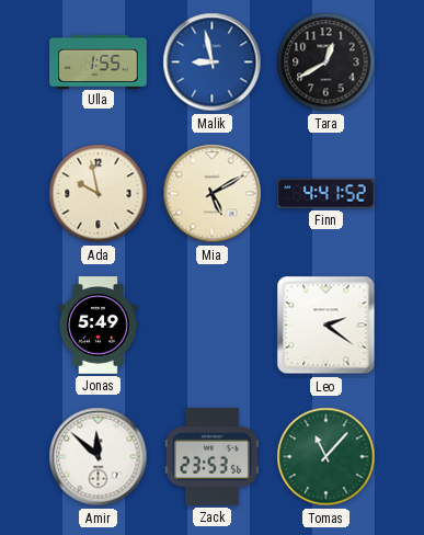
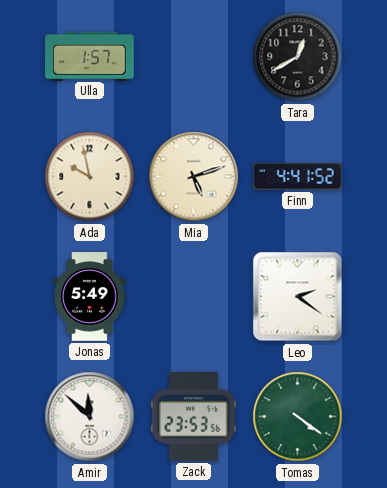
Ulla: 1:55 -> 1:57
Malik: 8:58 -> none
Mia: 5:10 -> 5:12
Tomas: 11:07 -> 4:21
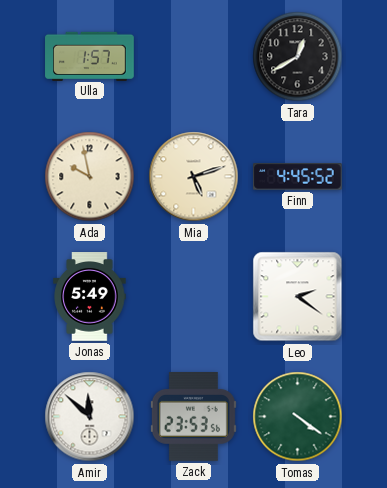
Finn: 4:41 -> 4:45
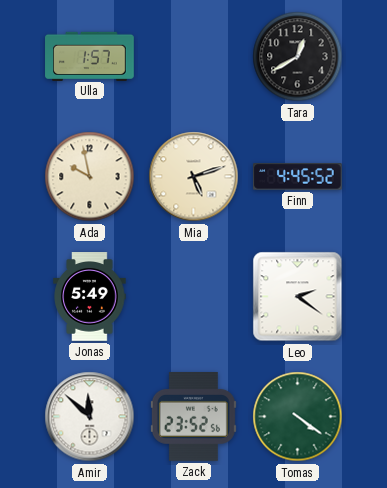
Zack: 23:53 -> 23:52
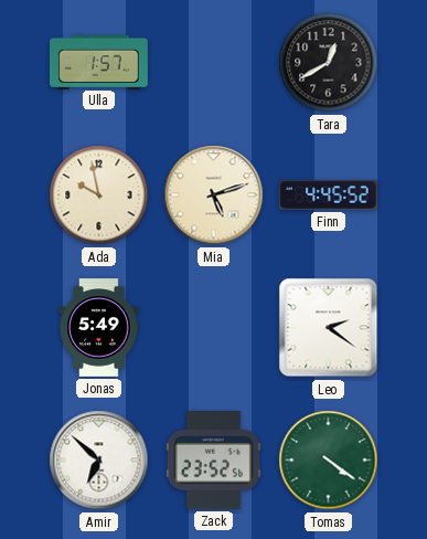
Amir: 11:52 -> 6:52
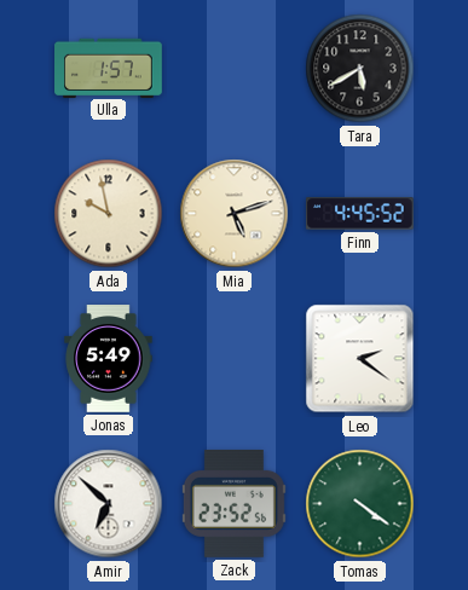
Tara: 12:40 -> 5:40
